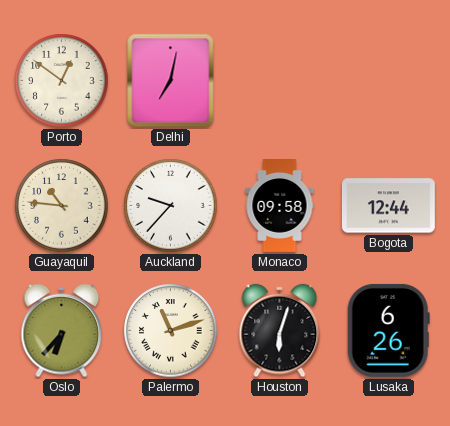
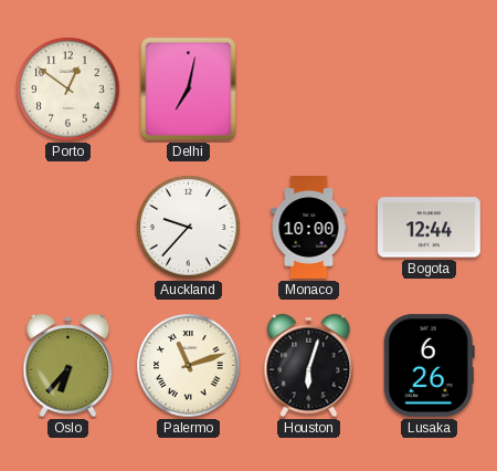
Guayaquil: 10:46 -> none
Monaco: 09:58 -> 10:00
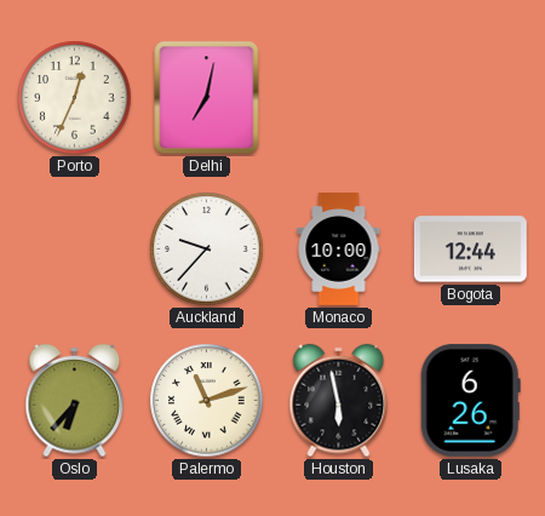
Porto: 12:51 -> 12:34
Houston: 6:03 -> 5:58
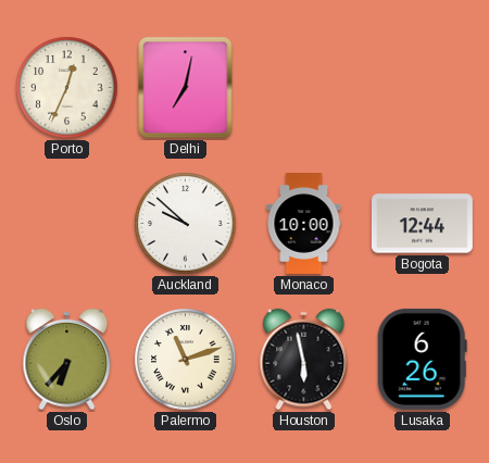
Auckland: 9:37 -> 9:52
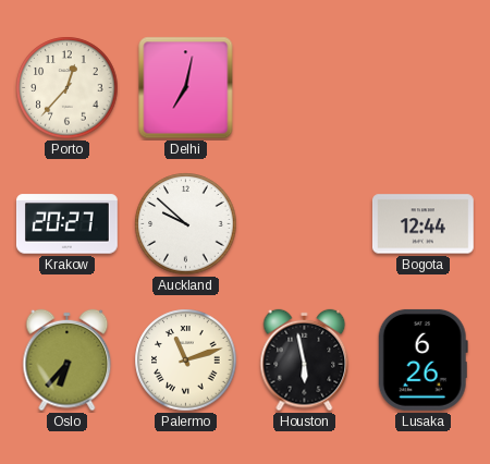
Porto: 12:34 -> 12:37
Krakow: none -> 20:27
Monaco: 10:00 -> none
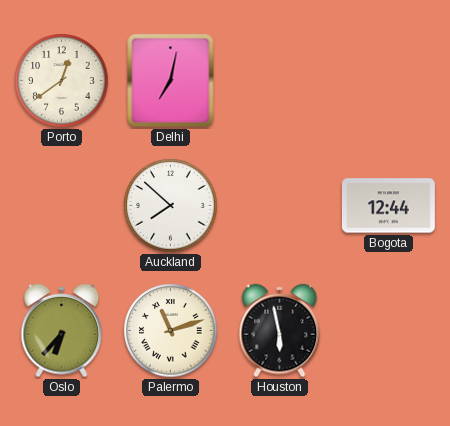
Porto: 12:37 -> 12:39
Krakow: 20:27 -> none
Auckland: 9:52 -> 7:52
Lusaka: 6:26 -> none
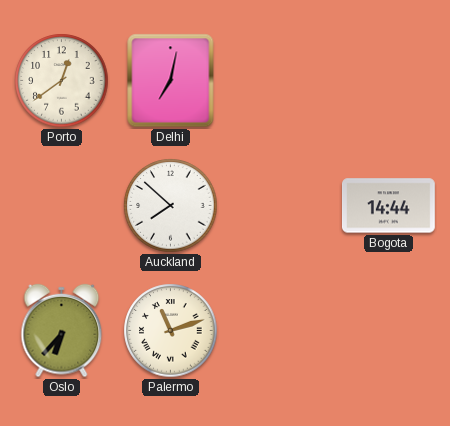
Bogota: 12:44 -> 14:44
Houston: 5:58 -> none
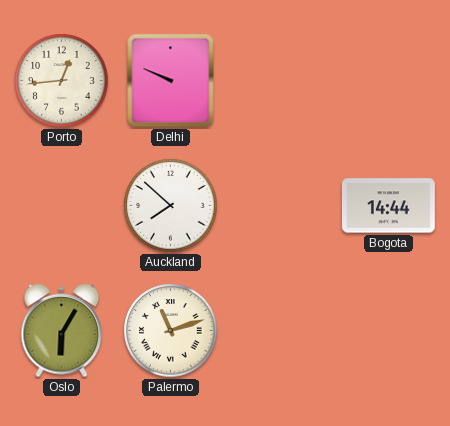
Porto: 12:39 -> 12:44
Delhi: 7:02 -> 9:49
Oslo: 6:37 -> 6:05
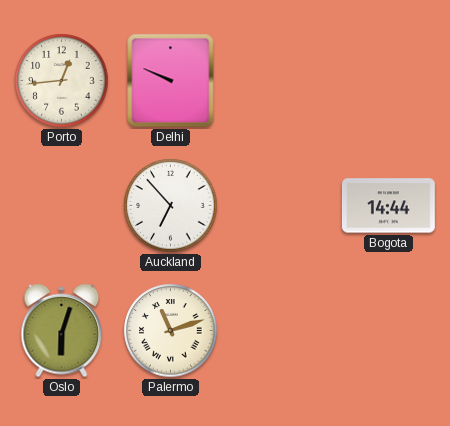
Auckland: 7:52 -> 6:53
Oslo: 6:05 -> 6:03
